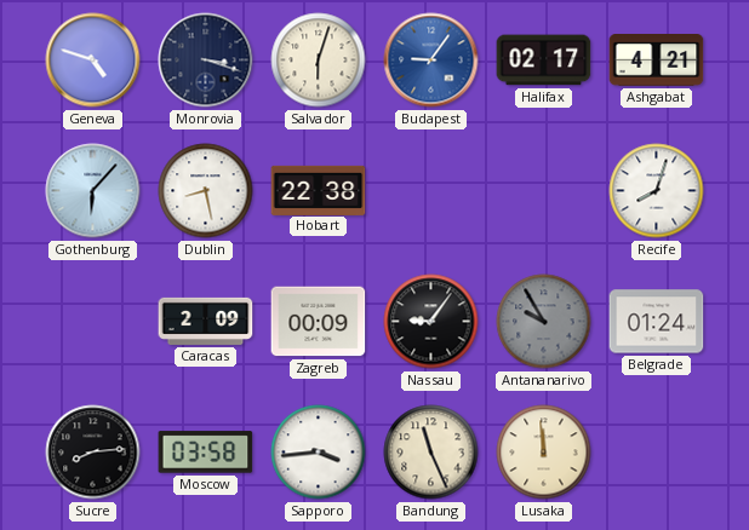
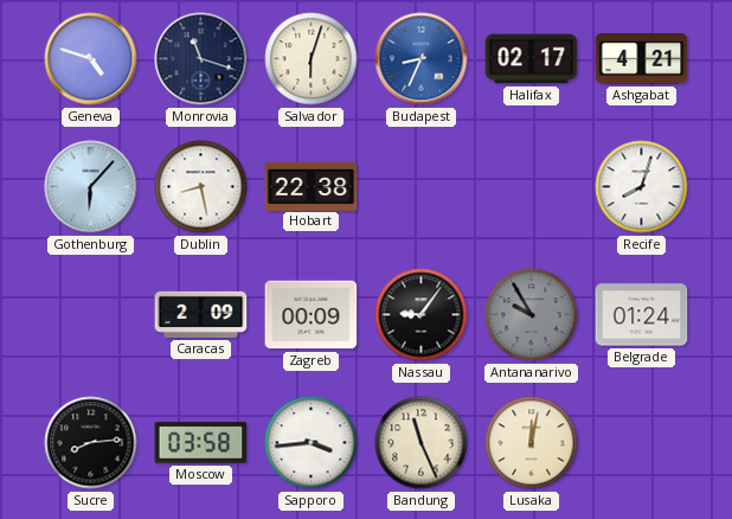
Monrovia: 3:18 -> 11:18
Budapest: 9:06 -> 8:34
Lusaka: 11:59 -> 12:02
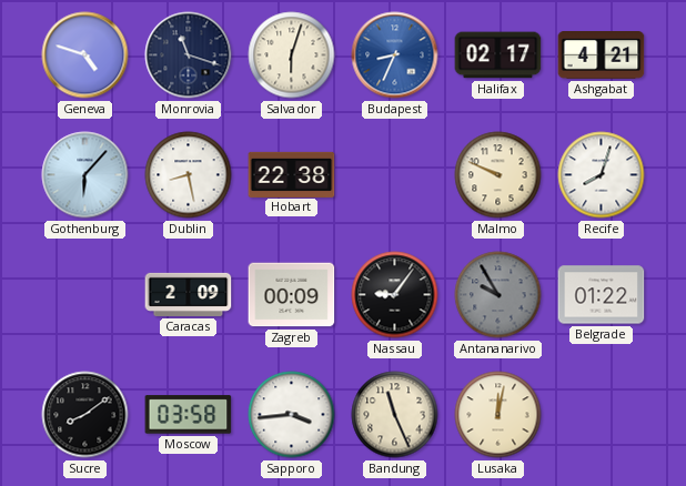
Malmo: none -> 9:49
Belgrade: 01:24 -> 01:22
Sucre: 8:14 -> 8:09
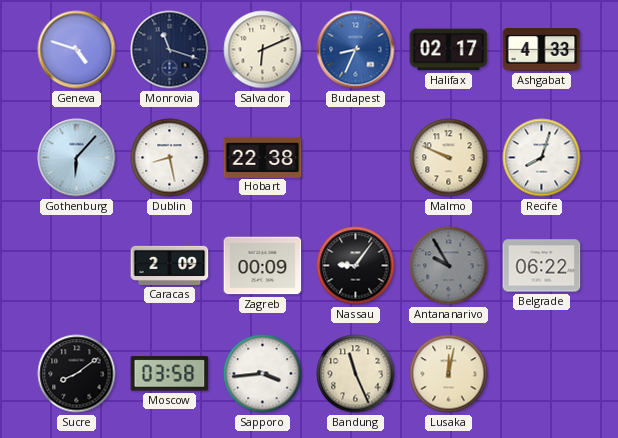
Salvador: 6:03 -> 6:11
Ashgabat: 4:21 -> 4:33
Belgrade: 01:22 -> 06:22
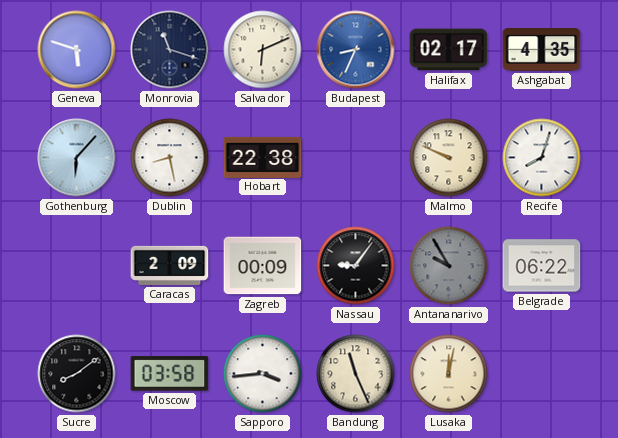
Geneva: 4:48 -> 5:48
Ashgabat: 4:33 -> 4:35
